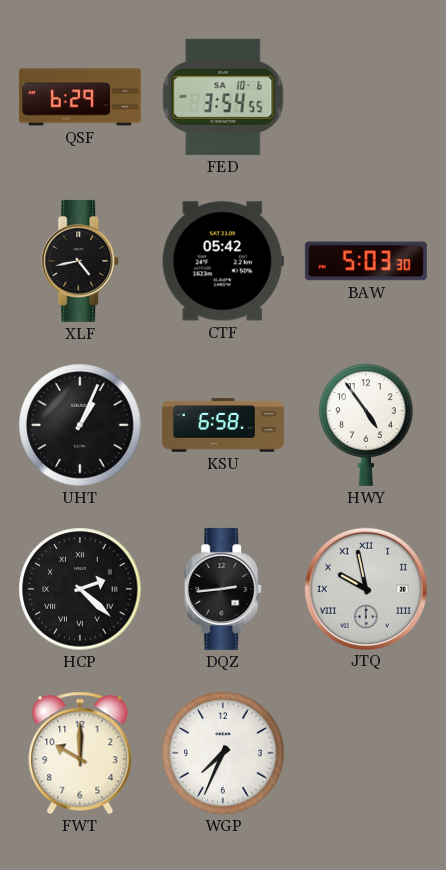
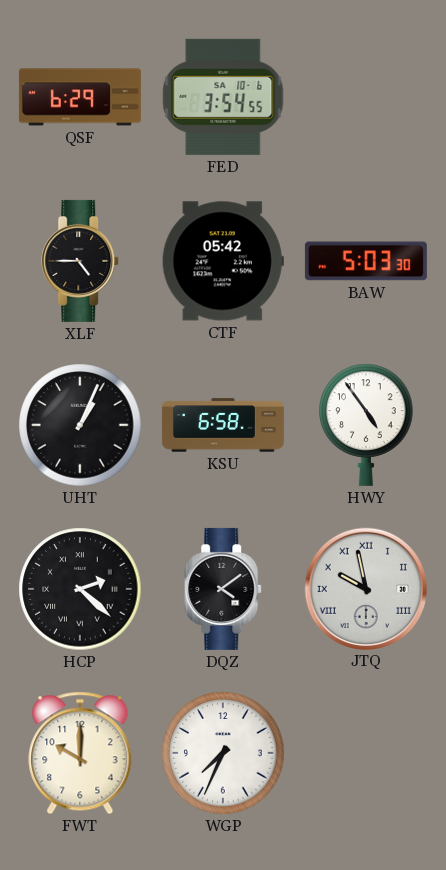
XLF: 4:43 -> 4:45
DQZ: 2:44 -> 4:09
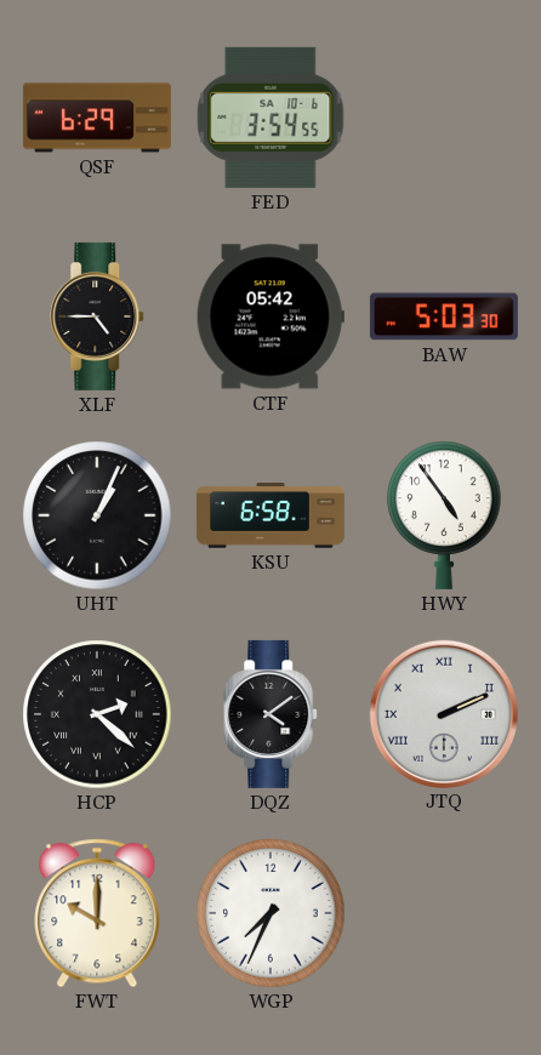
JTQ: 9:58 -> 2:11
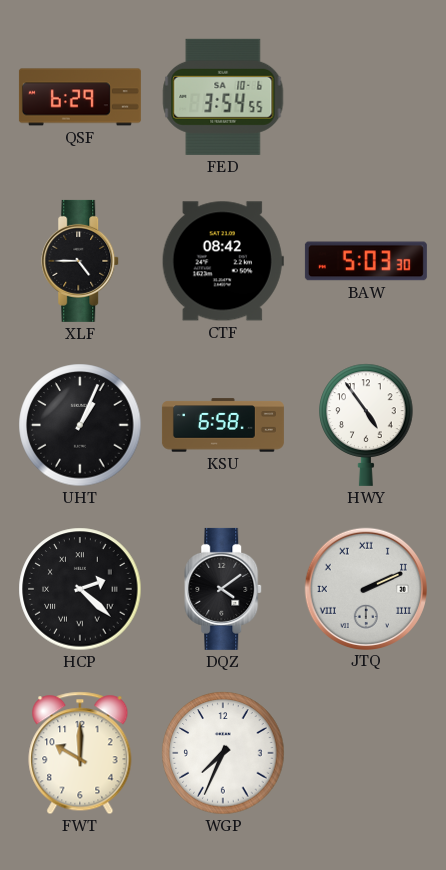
CTF: 05:42 -> 08:42
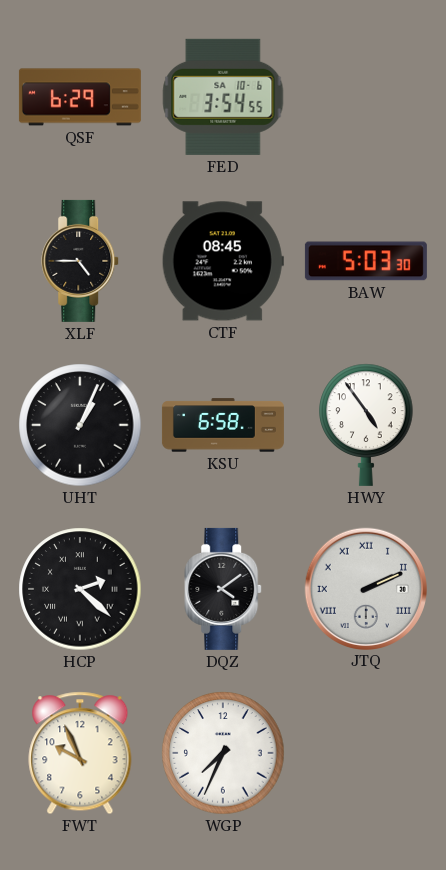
CTF: 08:42 -> 08:45
FWT: 10:00 -> 9:56
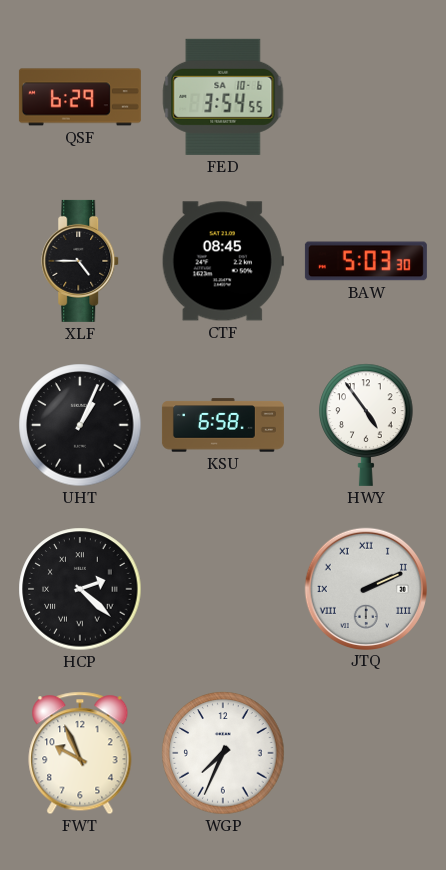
DQZ: 4:09 -> none
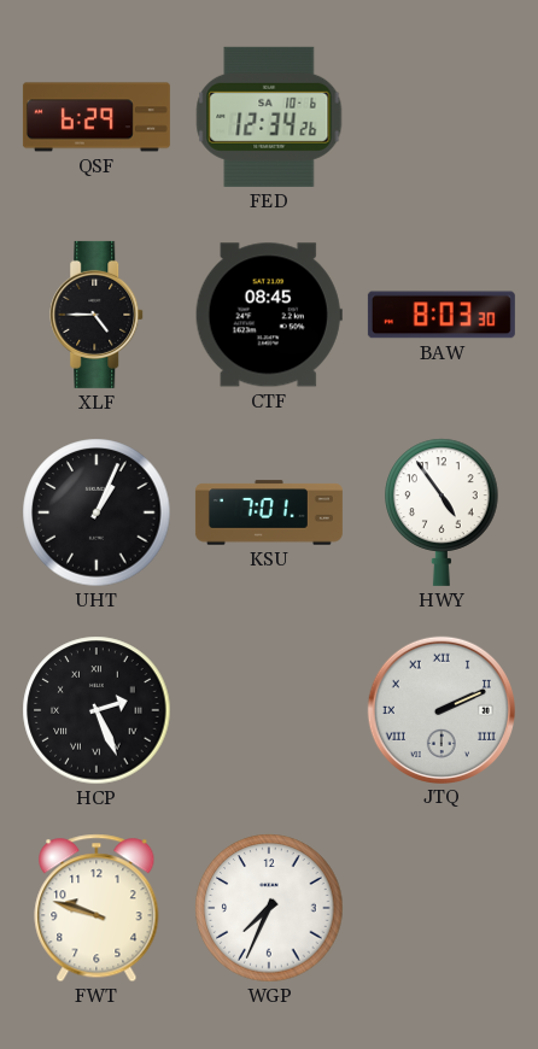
FED: 3:54 -> 12:34
BAW: 5:03 -> 8:03
KSU: 6:58 -> 7:01
HCP: 2:22 -> 2:26
FWT: 9:56 -> 9:48
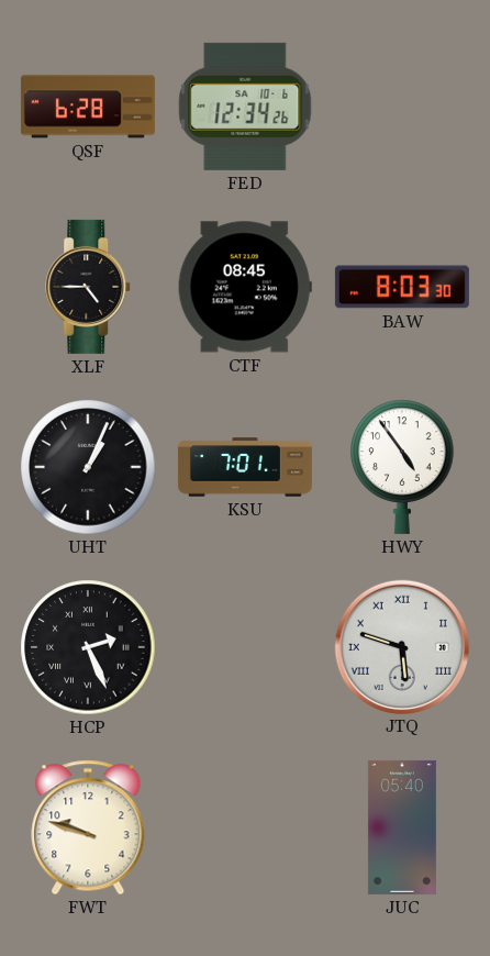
QSF: 6:29 -> 6:28
JTQ: 2:11 -> 5:48
WGP: 7:34 -> none
JUC: none -> 05:40
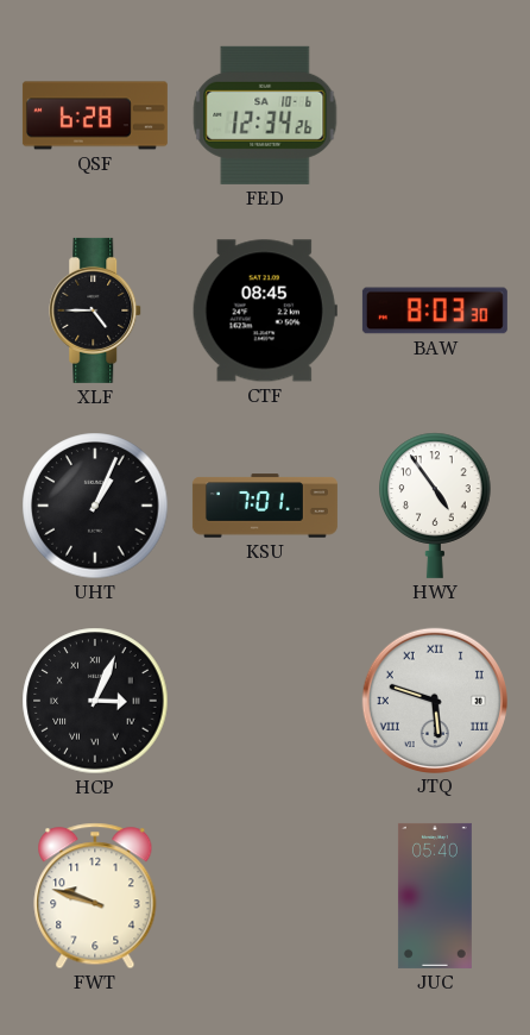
HCP: 2:26 -> 3:04
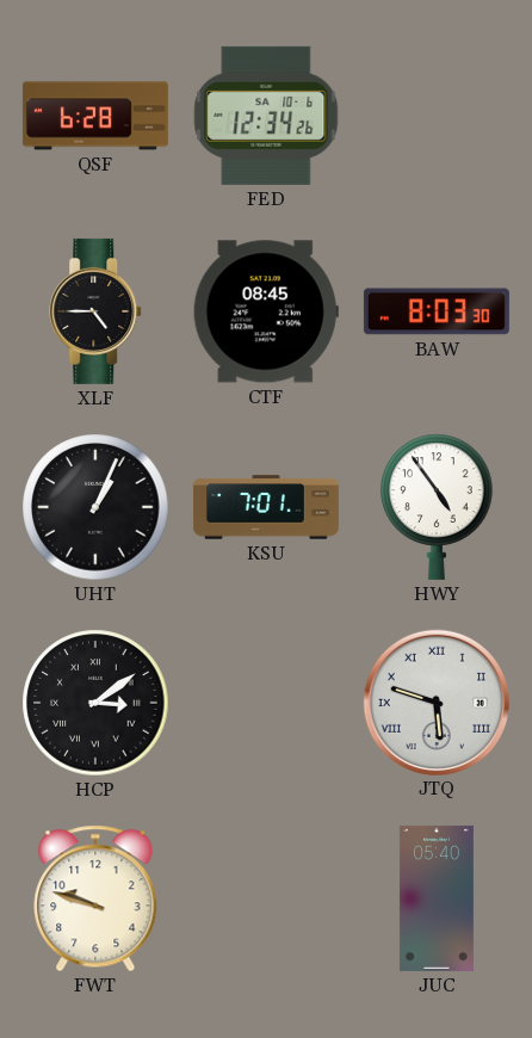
HCP: 3:04 -> 3:09
